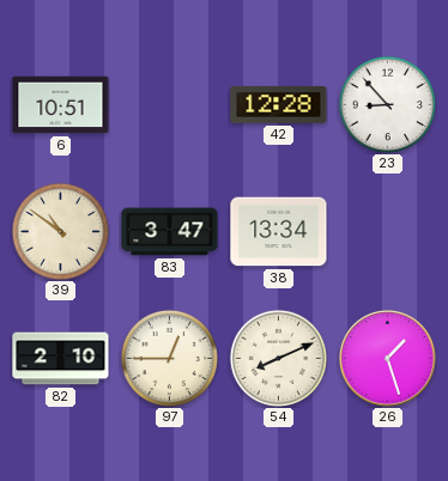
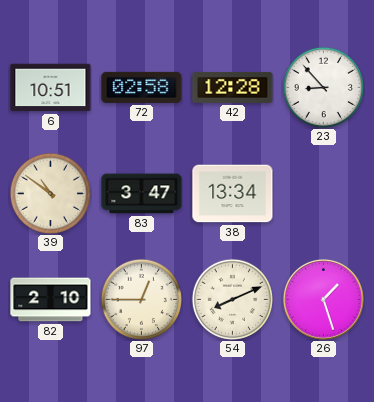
72: none -> 02:58
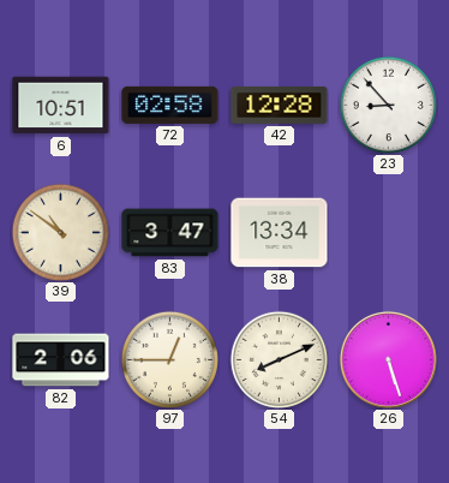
82: 2:10 -> 2:06
26: 1:27 -> 5:27
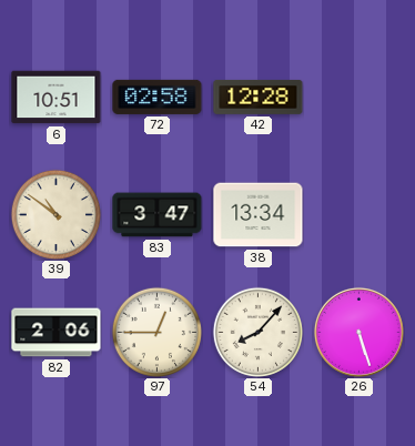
23: 8:53 -> none
54: 8:11 -> 8:07
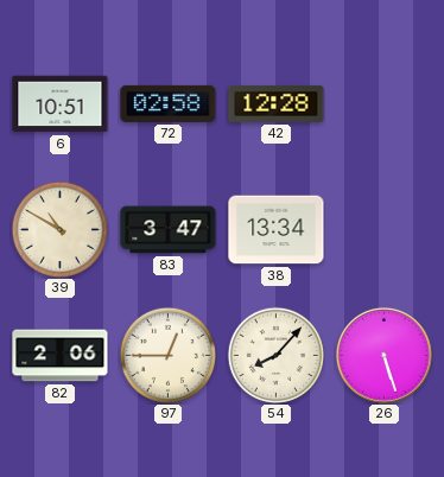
39: 10:51 -> 10:50
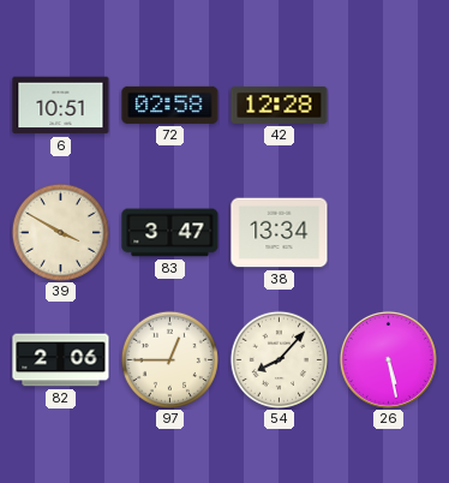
39: 10:50 -> 3:50
26: 5:27 -> 5:28
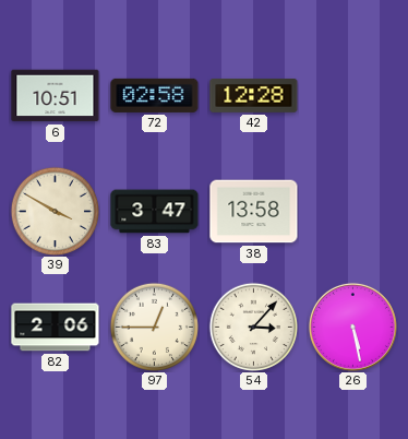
38: 13:34 -> 13:58
54: 8:07 -> 3:07
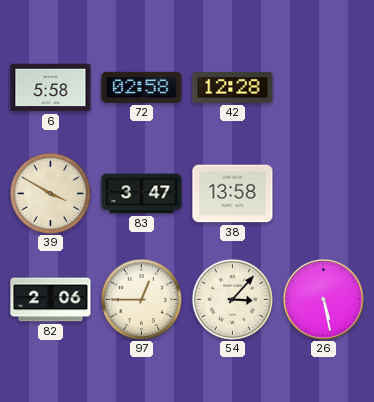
6: 10:51 -> 5:58
